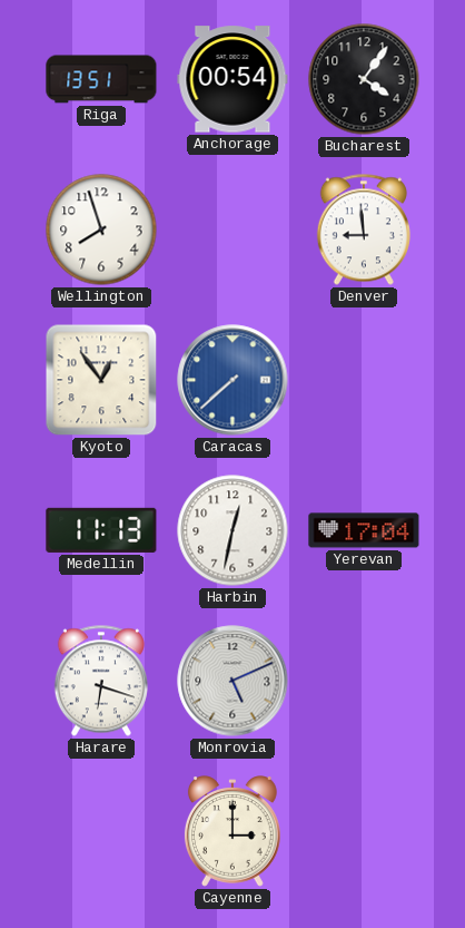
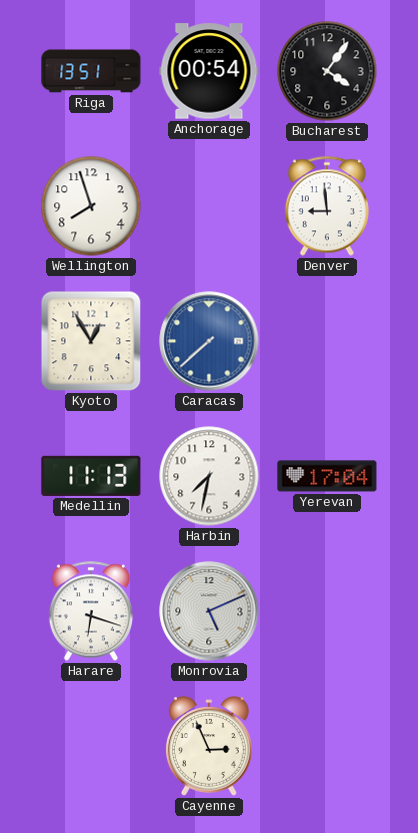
Kyoto: 12:54 -> 12:55
Harbin: 12:32 -> 7:32
Cayenne: 3:00 -> 2:56
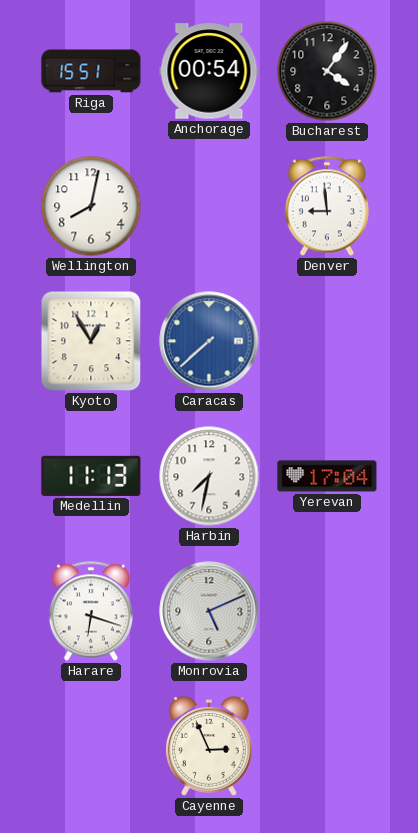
Riga: 13:51 -> 15:51
Wellington: 7:57 -> 8:02
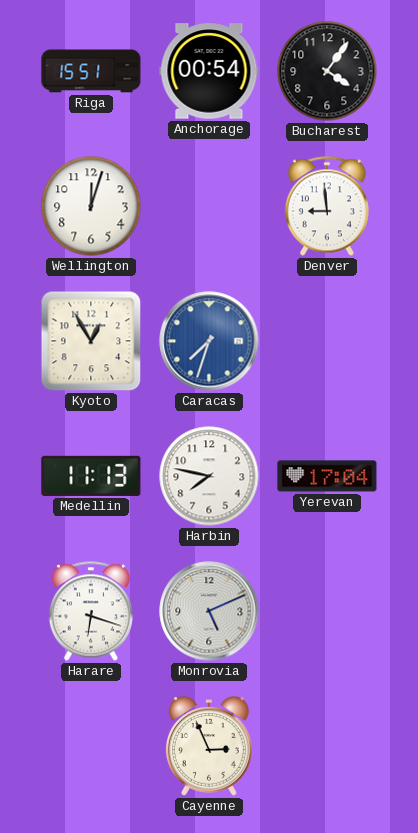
Wellington: 8:02 -> 12:03
Caracas: 7:38 -> 7:33
Harbin: 7:32 -> 7:47
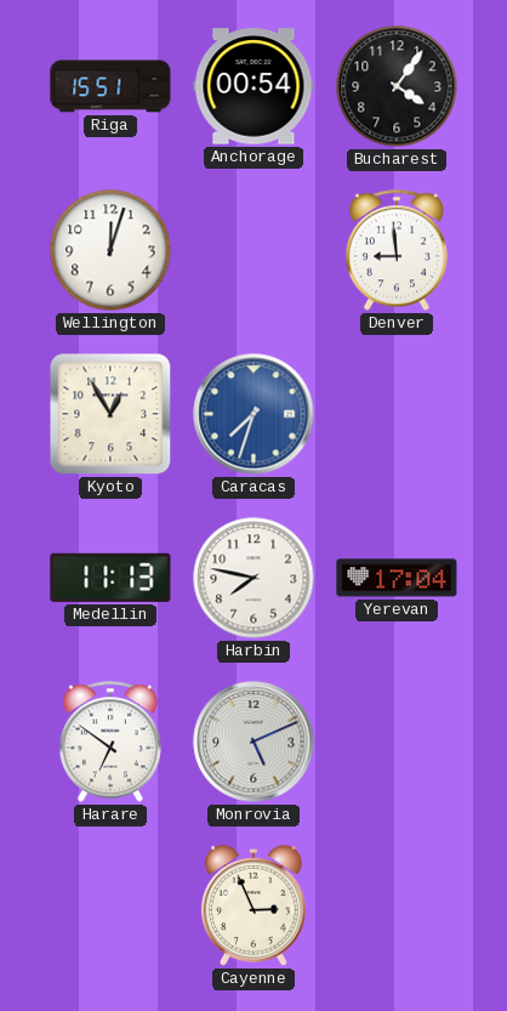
Harare: 6:18 -> 6:51
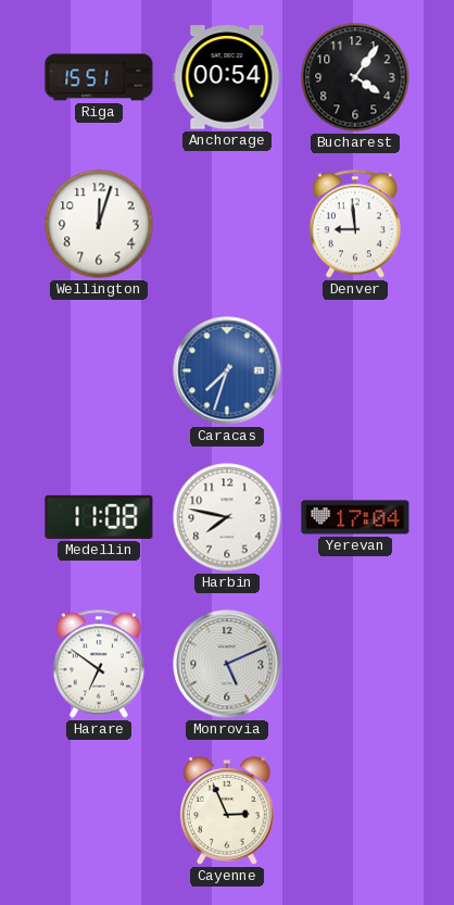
Kyoto: 12:55 -> none
Medellin: 11:13 -> 11:08
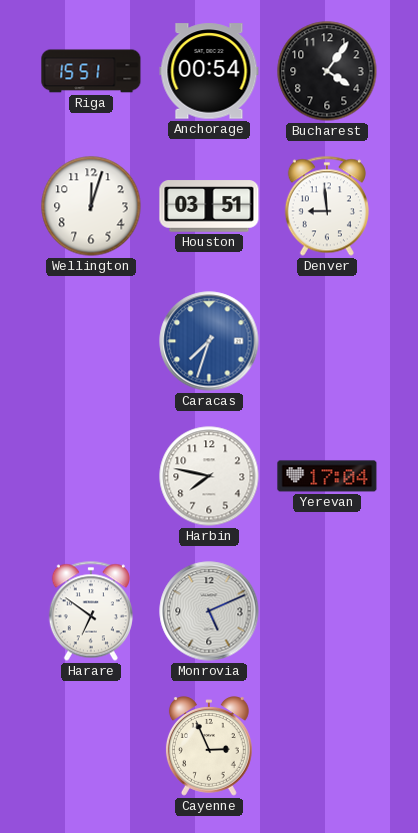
Houston: none -> 03:51
Medellin: 11:08 -> none
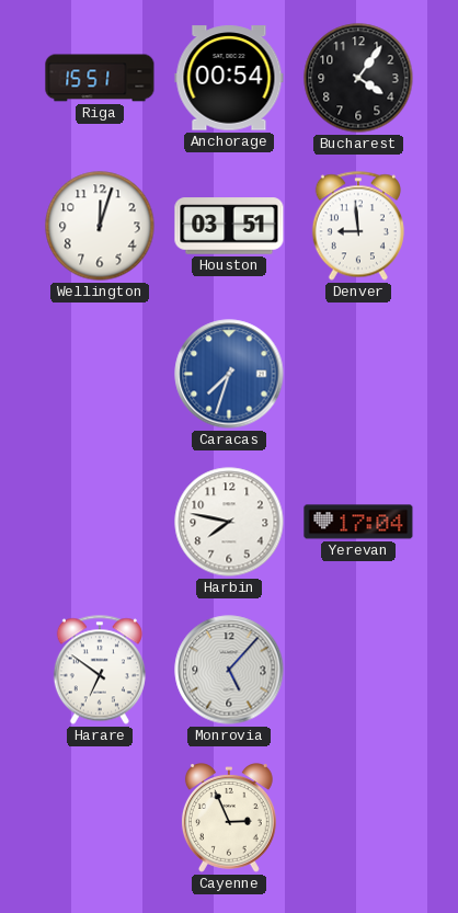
Monrovia: 5:11 -> 5:07
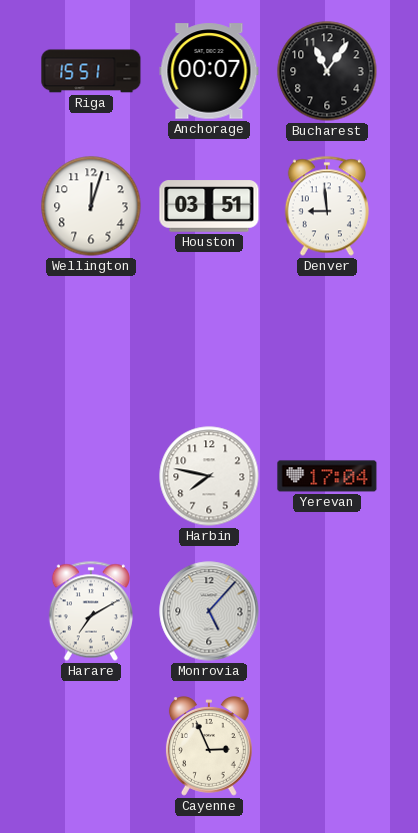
Anchorage: 00:54 -> 00:07
Bucharest: 4:06 -> 11:06
Caracas: 7:33 -> none
Harare: 6:51 -> 7:10
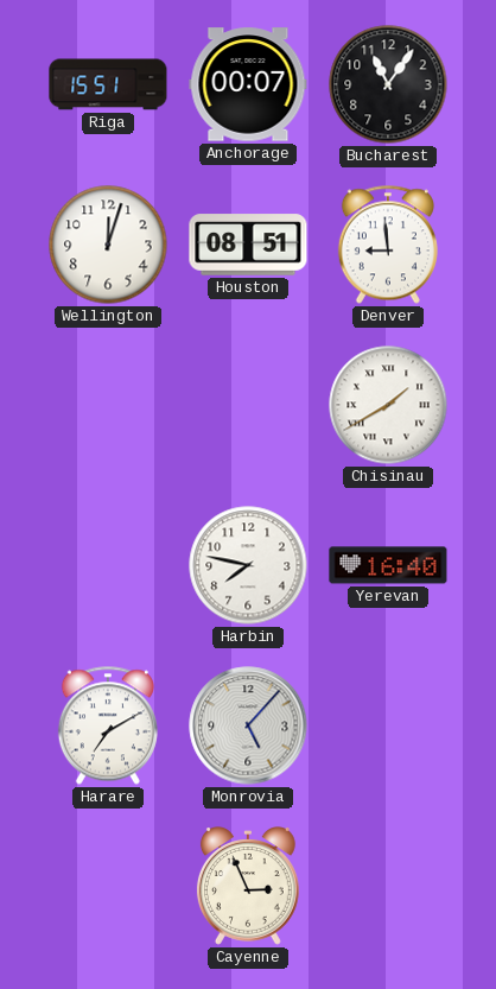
Houston: 03:51 -> 08:51
Chisinau: none -> 1:40
Yerevan: 17:04 -> 16:40
